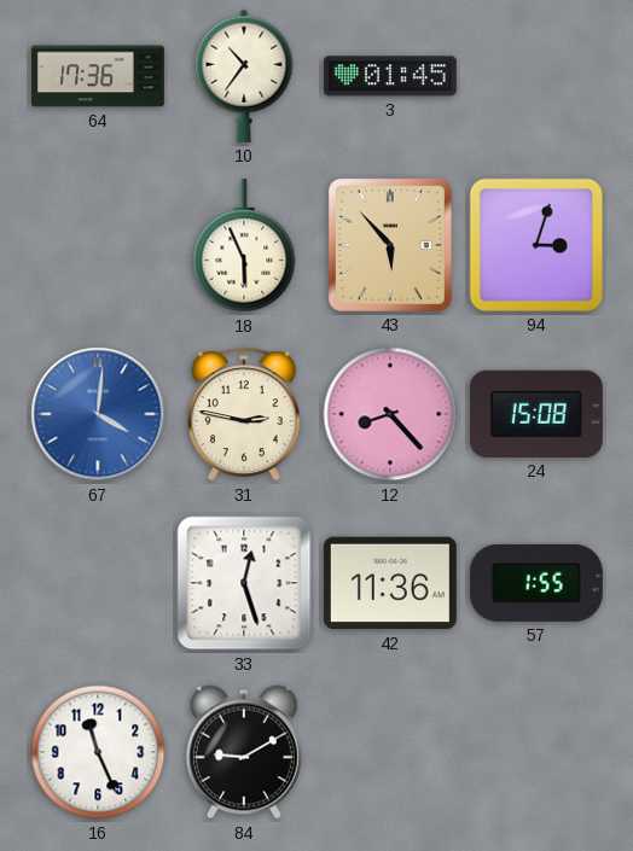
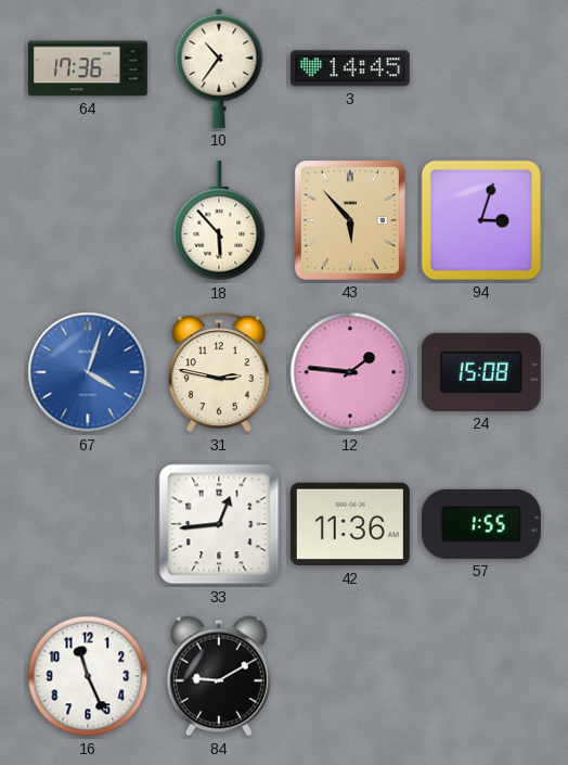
3: 01:45 -> 14:45
18: 5:56 -> 5:53
67: 4:01 -> 4:03
12: 8:23 -> 1:46
33: 12:27 -> 12:44
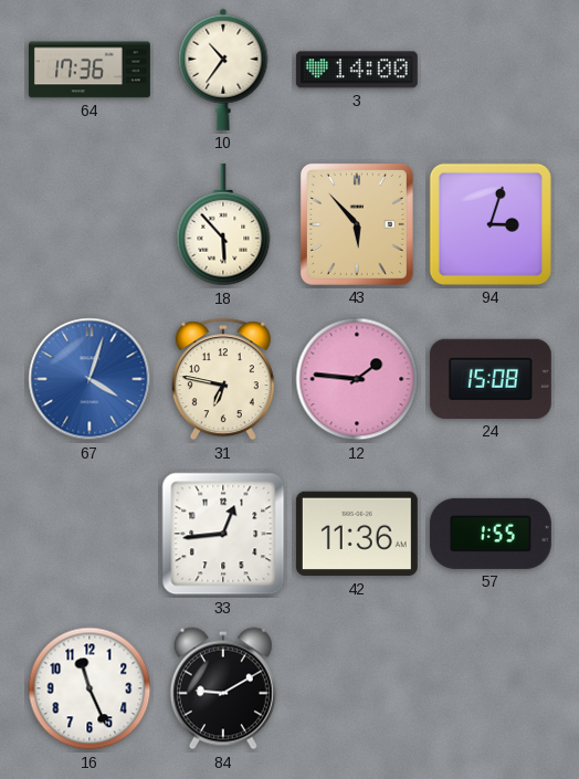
3: 14:45 -> 14:00
31: 2:47 -> 6:47
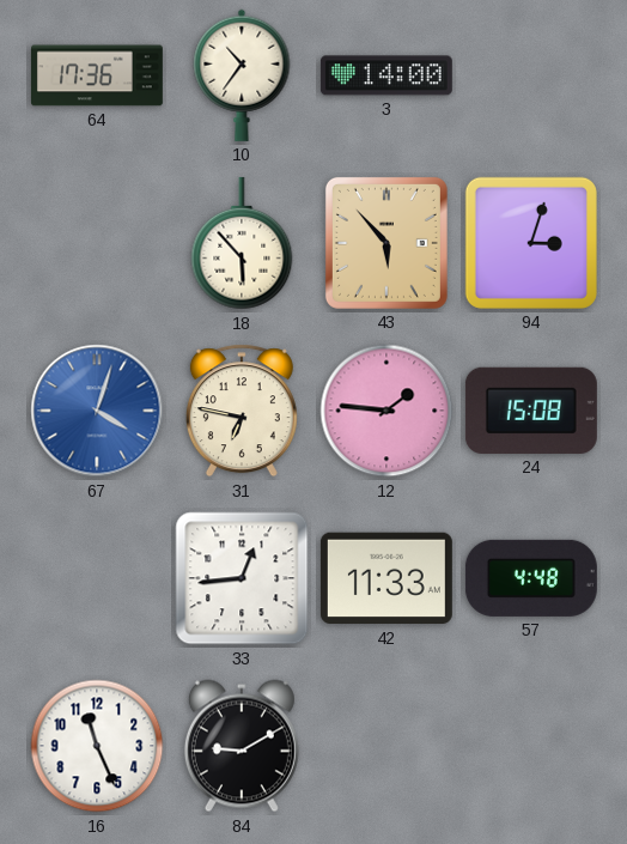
42: 11:36 -> 11:33
57: 1:55 -> 4:48
